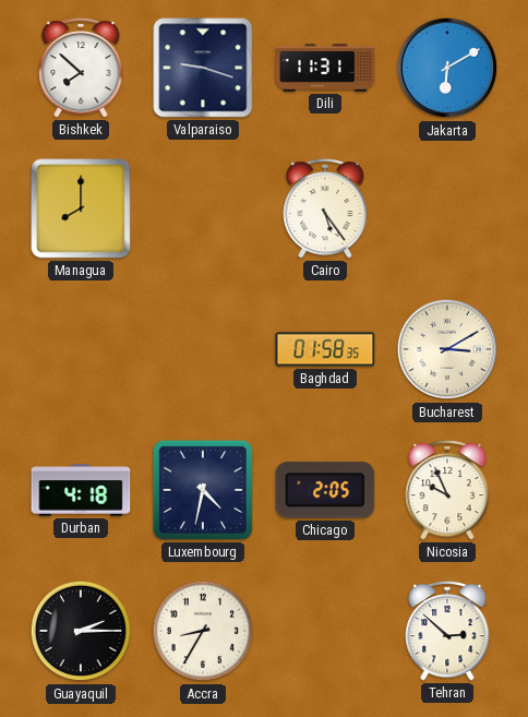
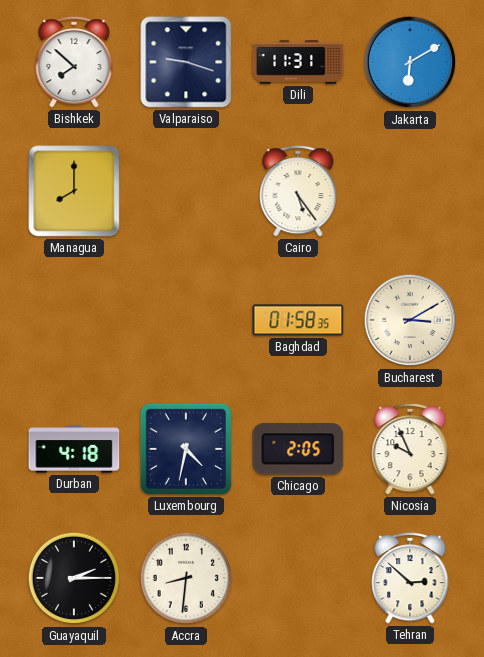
Accra: 8:35 -> 8:31
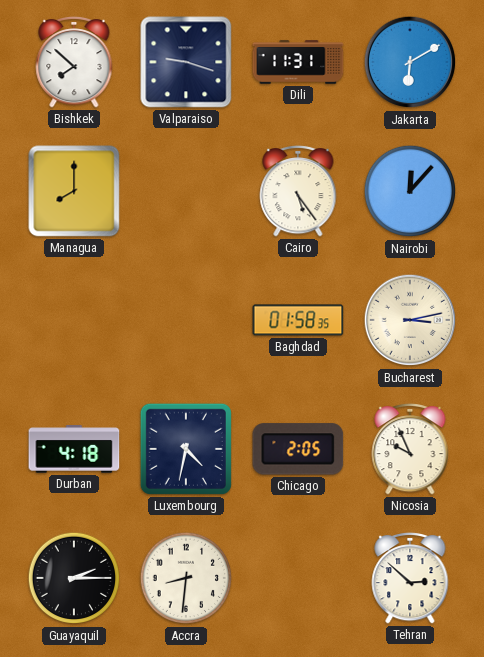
Nairobi: none -> 12:07
Bucharest: 3:10 -> 3:13
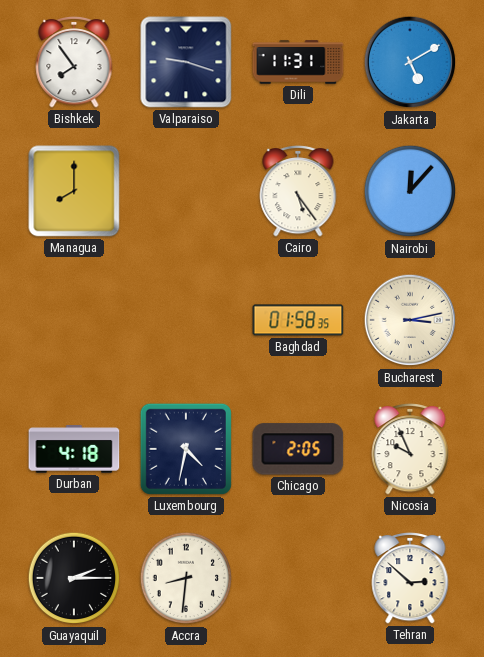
Bishkek: 7:52 -> 7:54
Jakarta: 6:10 -> 5:10
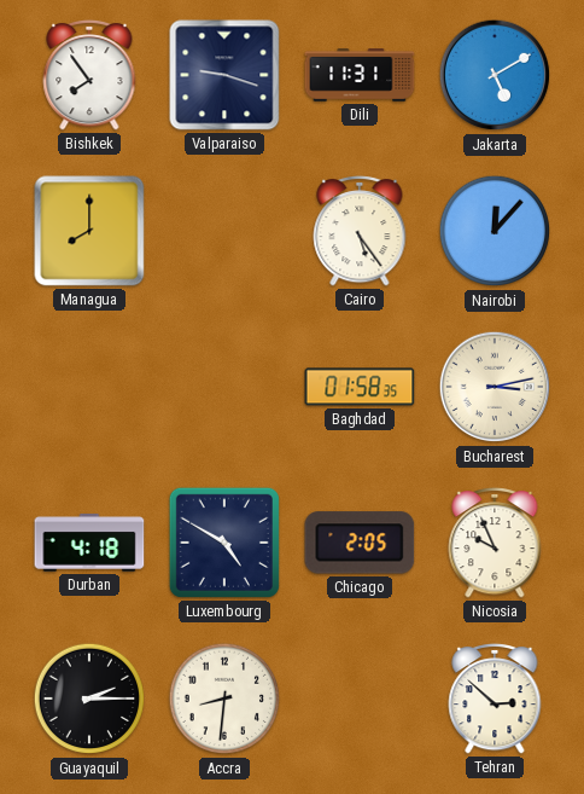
Luxembourg: 4:32 -> 4:50
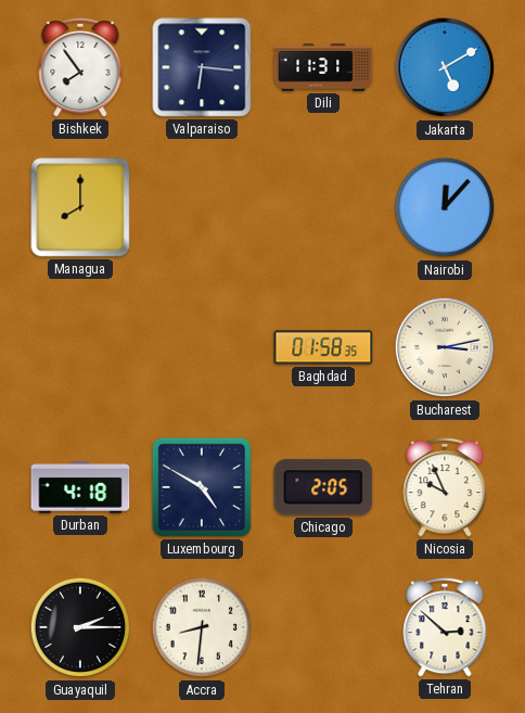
Valparaiso: 9:18 -> 6:16
Cairo: 5:24 -> none
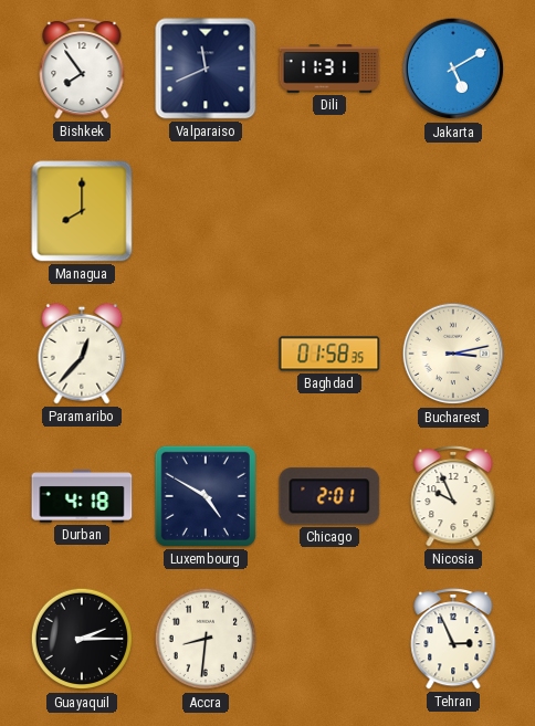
Valparaiso: 6:16 -> 11:41
Nairobi: 12:07 -> none
Paramaribo: none -> 12:37
Chicago: 2:05 -> 2:01
Tehran: 2:52 -> 2:56
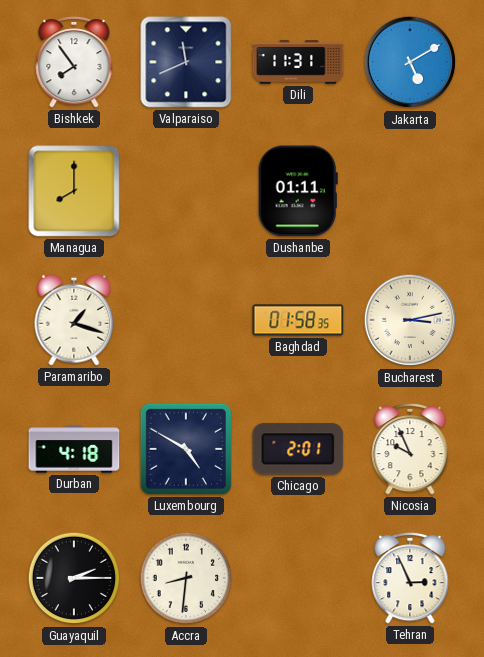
Dushanbe: none -> 01:11
Paramaribo: 12:37 -> 1:18
